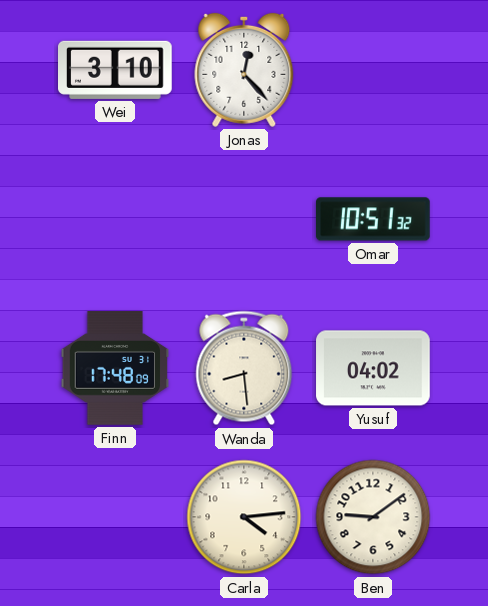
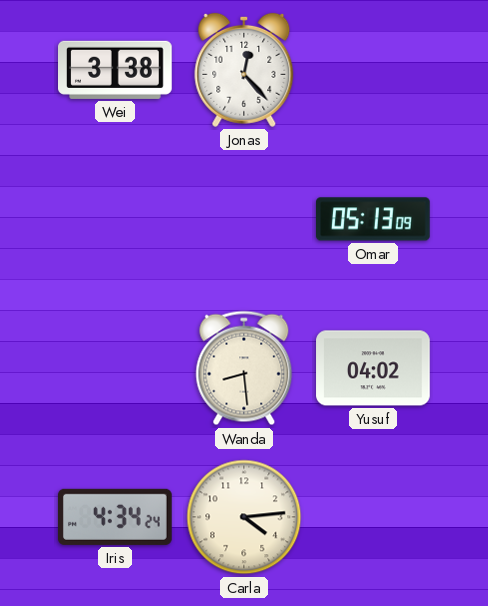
Wei: 3:10 -> 3:38
Omar: 10:51 -> 05:13
Finn: 17:48 -> none
Iris: none -> 4:34
Ben: 9:09 -> none
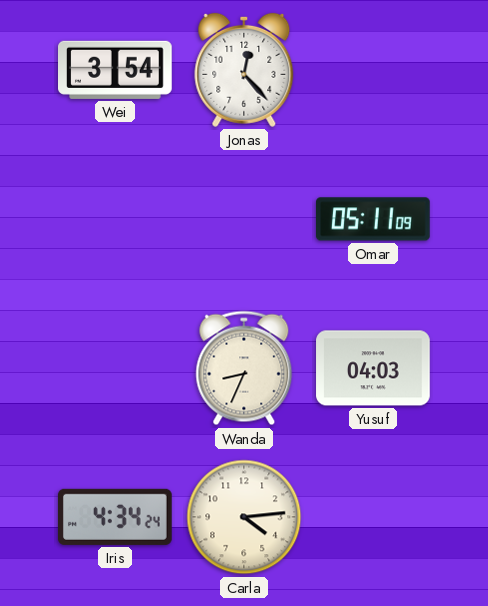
Wei: 3:38 -> 3:54
Omar: 05:13 -> 05:11
Wanda: 8:29 -> 8:34
Yusuf: 04:02 -> 04:03
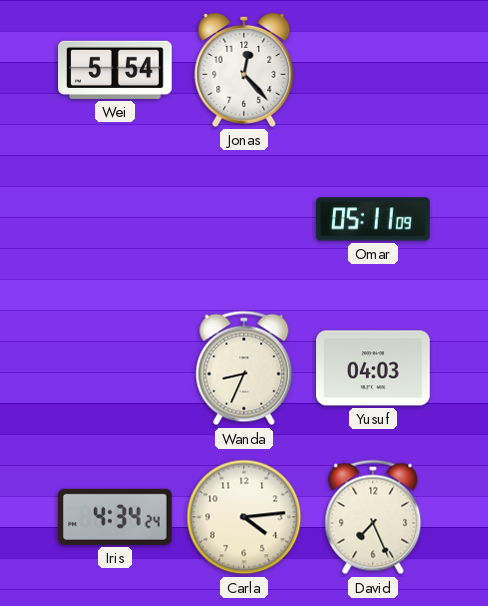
Wei: 3:54 -> 5:54
David: none -> 7:26
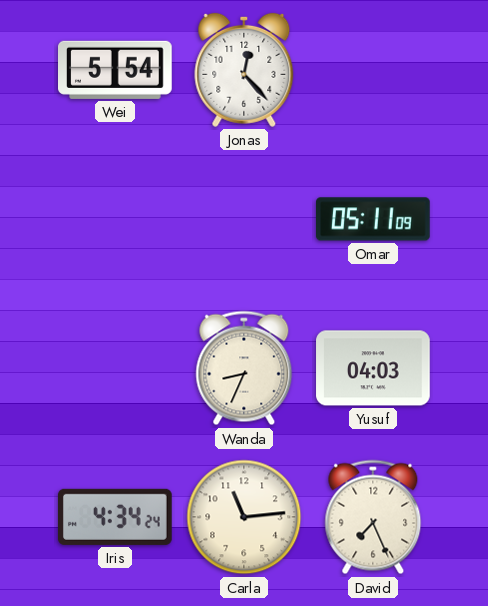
Carla: 4:14 -> 11:14
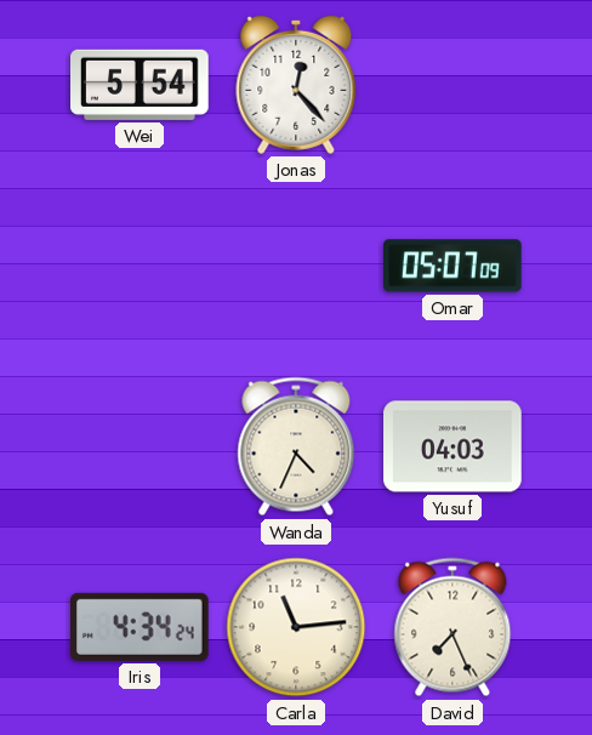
Omar: 05:11 -> 05:07
Wanda: 8:34 -> 4:34
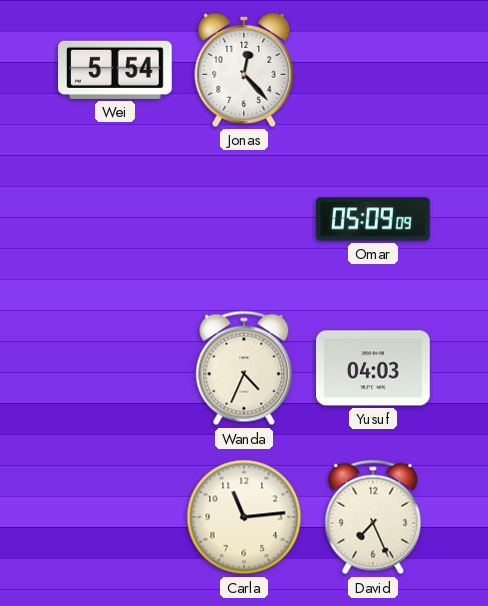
Omar: 05:07 -> 05:09
Iris: 4:34 -> none
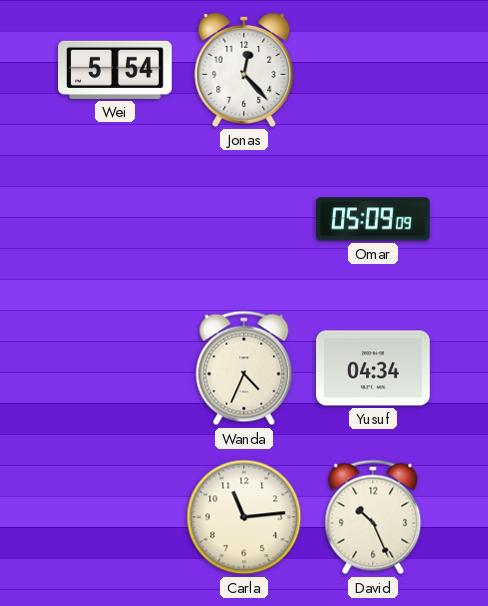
Yusuf: 04:03 -> 04:34
David: 7:26 -> 10:26
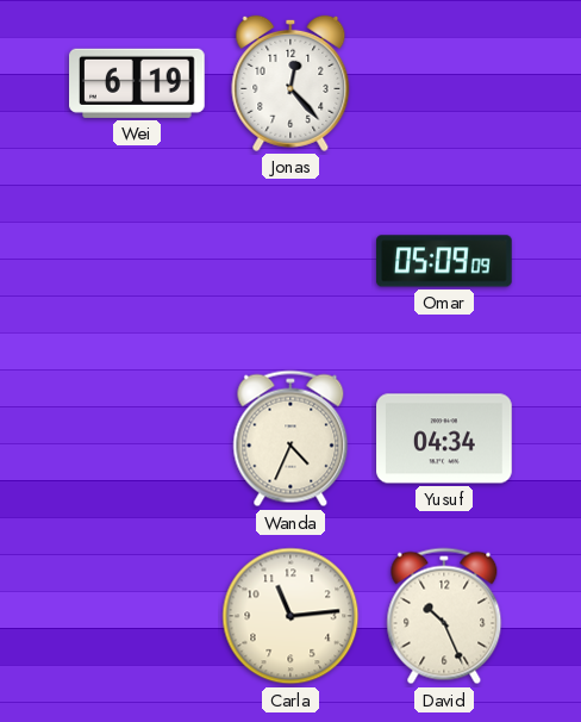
Wei: 5:54 -> 6:19
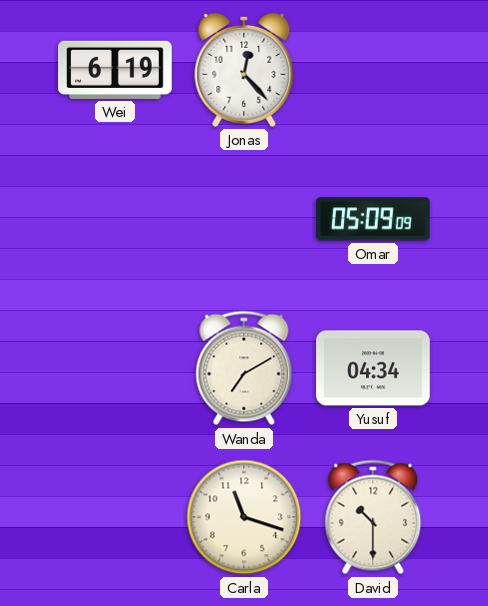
Wanda: 4:34 -> 7:10
Carla: 11:14 -> 11:18
David: 10:26 -> 10:30
